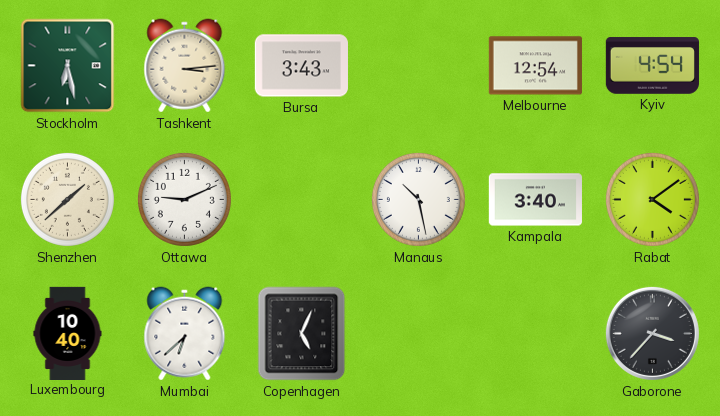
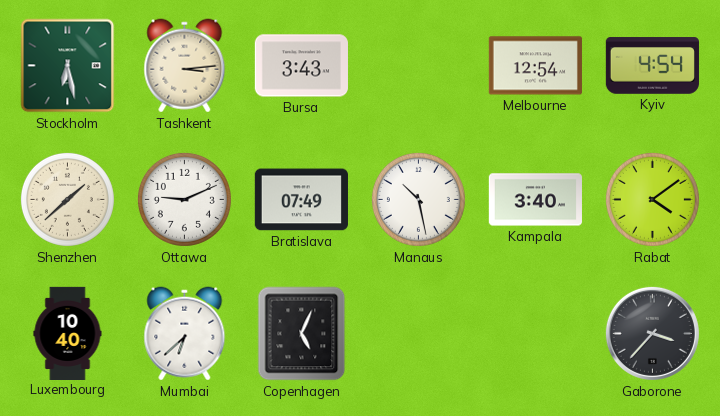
Bratislava: none -> 07:49
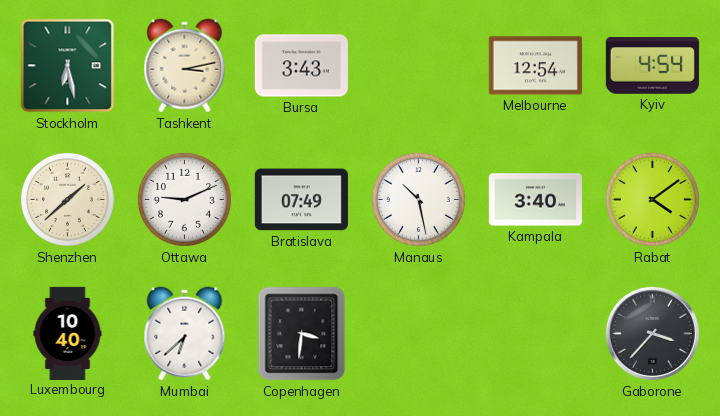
Tashkent: 3:14 -> 3:13
Copenhagen: 5:04 -> 3:31
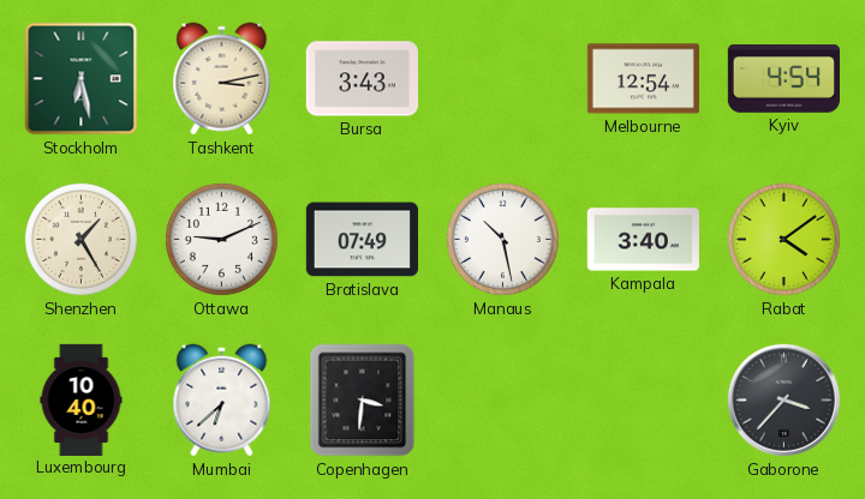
Shenzhen: 1:38 -> 1:25
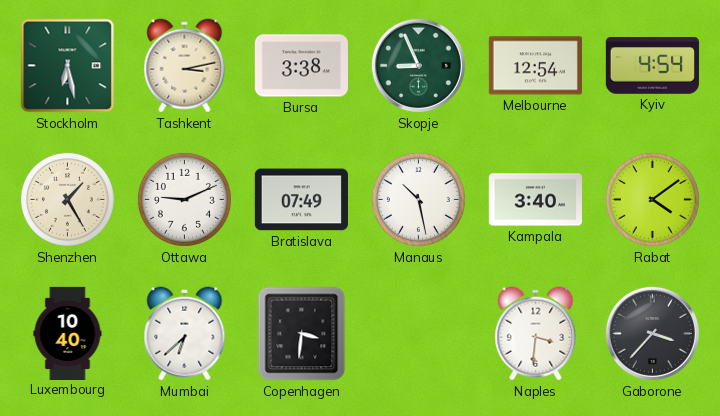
Bursa: 3:43 -> 3:38
Skopje: none -> 8:56
Naples: none -> 3:31
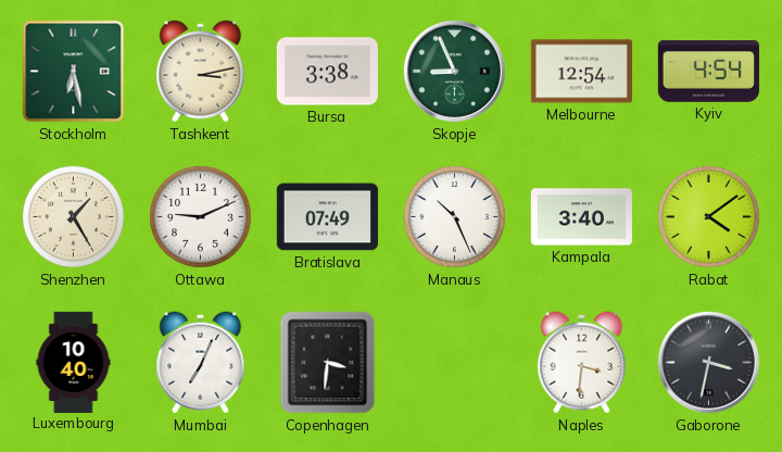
Manaus: 10:28 -> 10:26
Mumbai: 6:38 -> 7:04
Gaborone: 3:37 -> 3:32
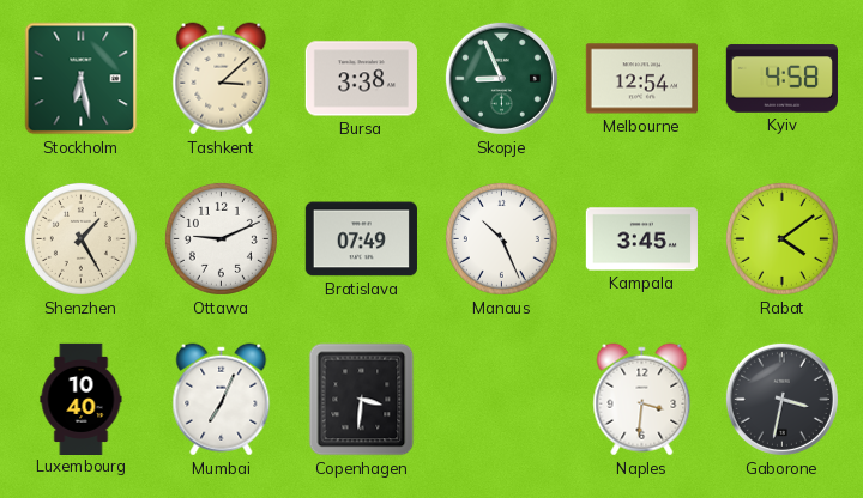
Tashkent: 3:13 -> 3:08
Kyiv: 4:54 -> 4:58
Kampala: 3:40 -> 3:45
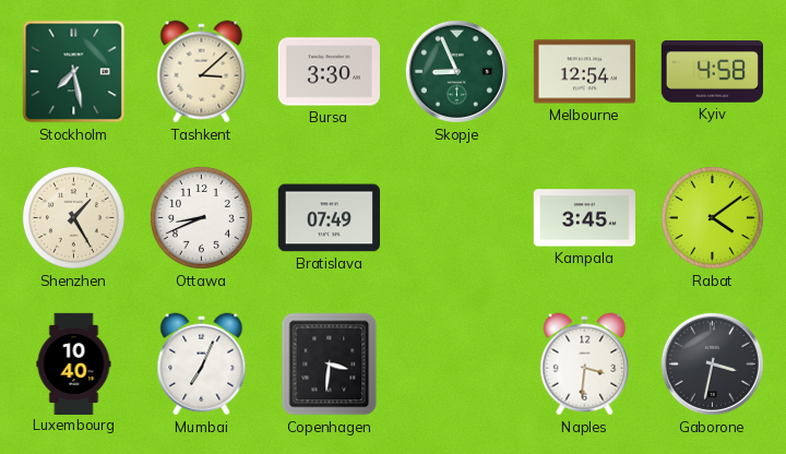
Stockholm: 6:28 -> 7:28
Bursa: 3:38 -> 3:30
Ottawa: 9:11 -> 8:41
Manaus: 10:26 -> none
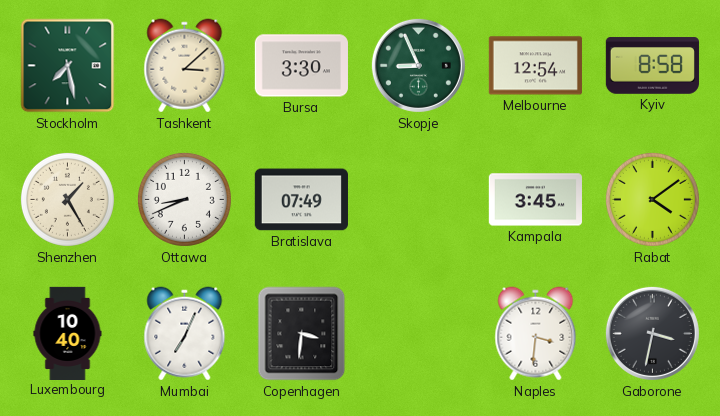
Kyiv: 4:58 -> 8:58
